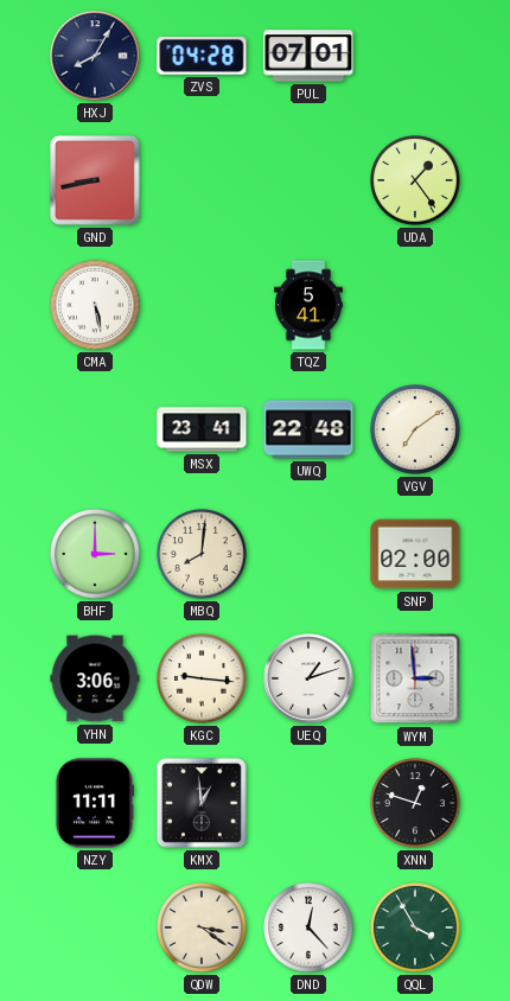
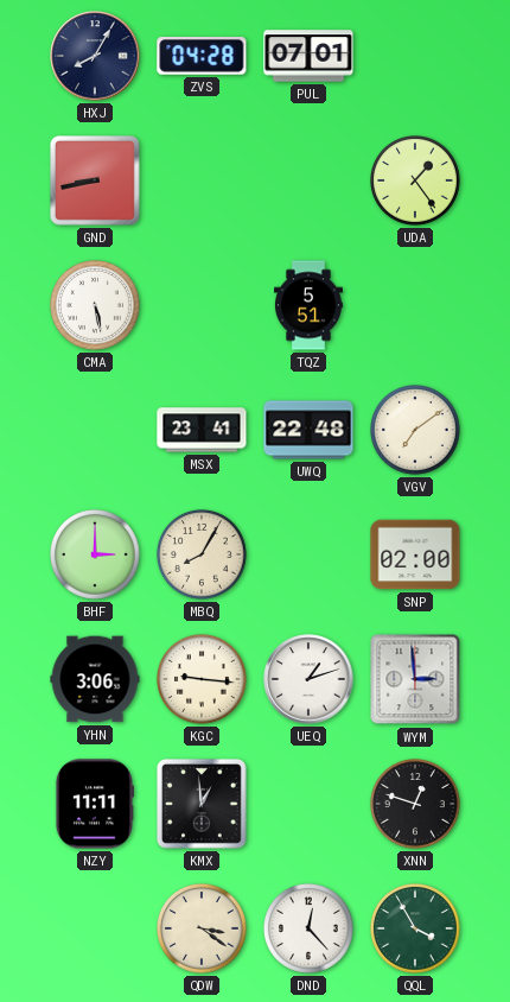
TQZ: 5:41 -> 5:51
MBQ: 8:01 -> 8:05
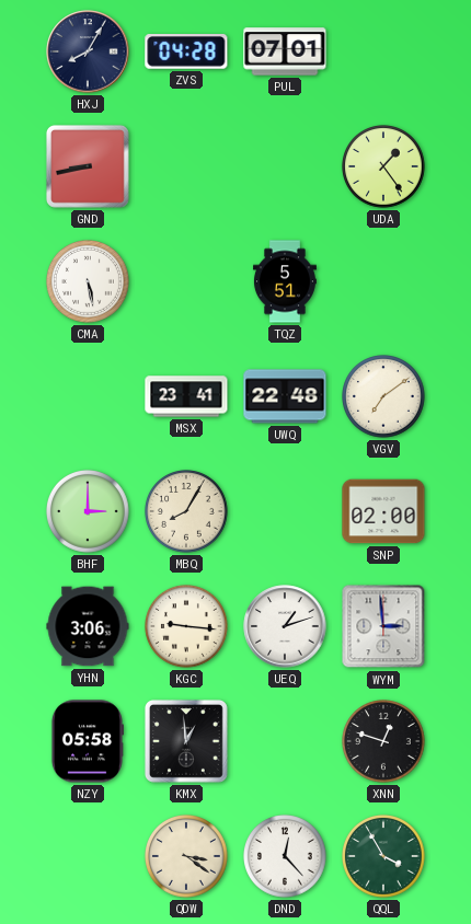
NZY: 11:11 -> 05:58
